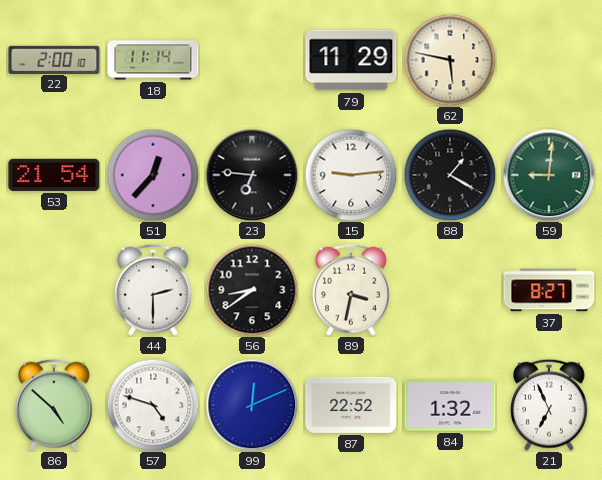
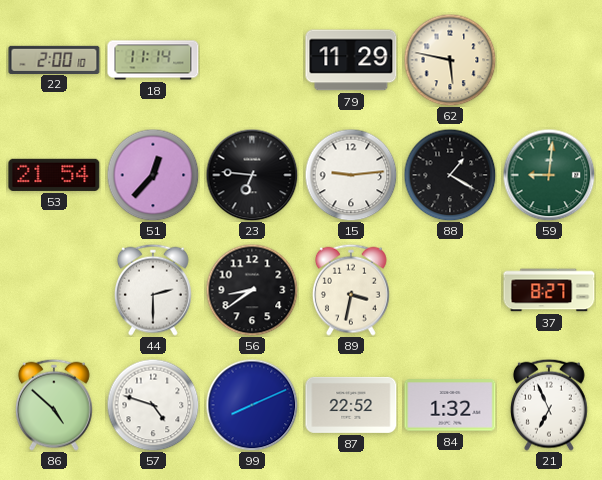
99: 12:11 -> 8:11
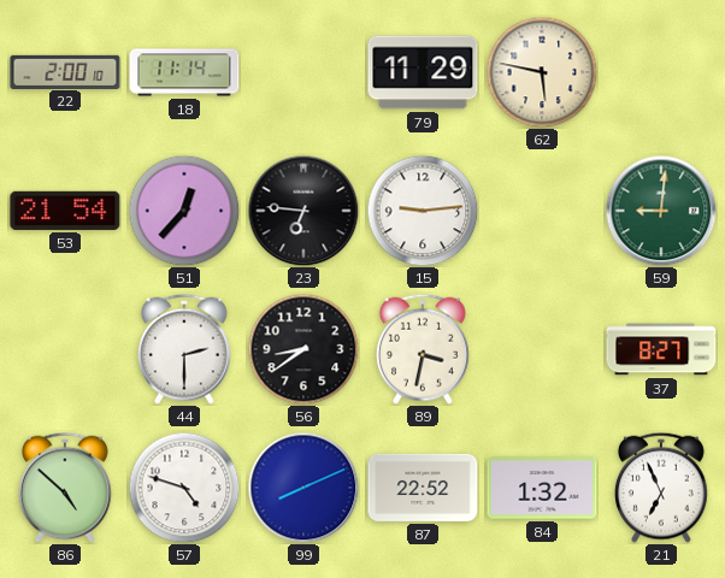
88: 1:20 -> none
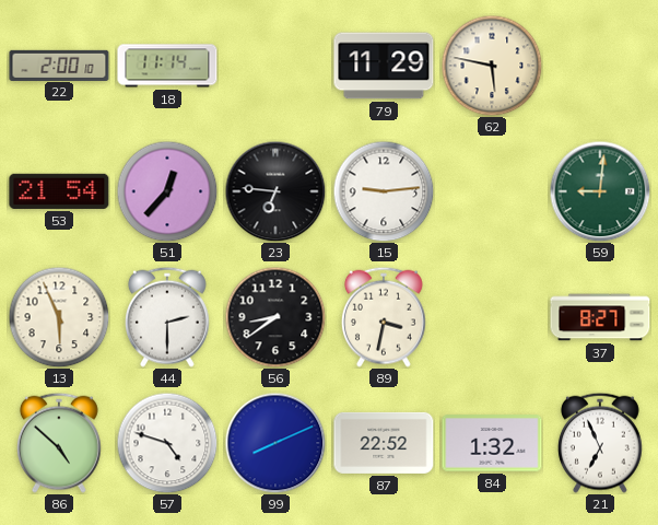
13: none -> 5:56
